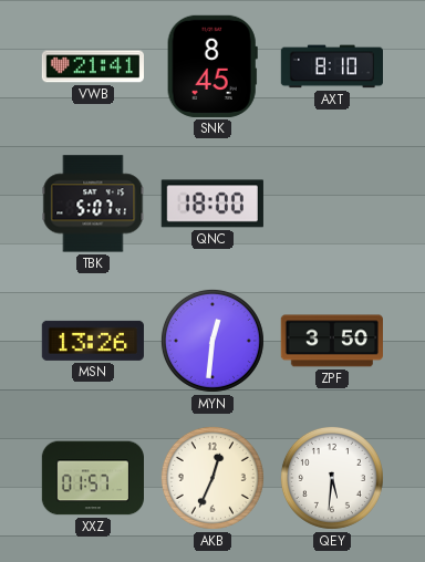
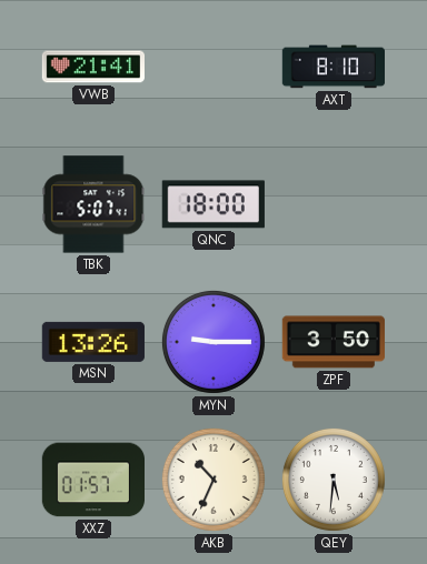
SNK: 8:45 -> none
MYN: 12:31 -> 9:15
AKB: 12:34 -> 10:34
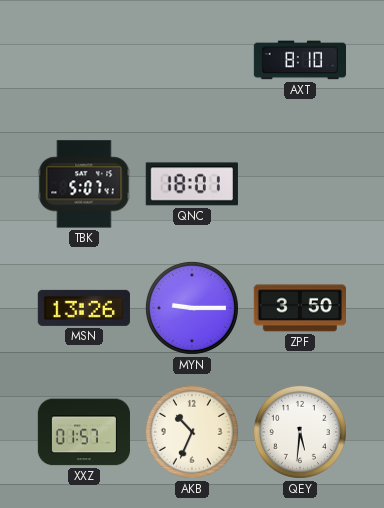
VWB: 21:41 -> none
QNC: 18:00 -> 18:01
